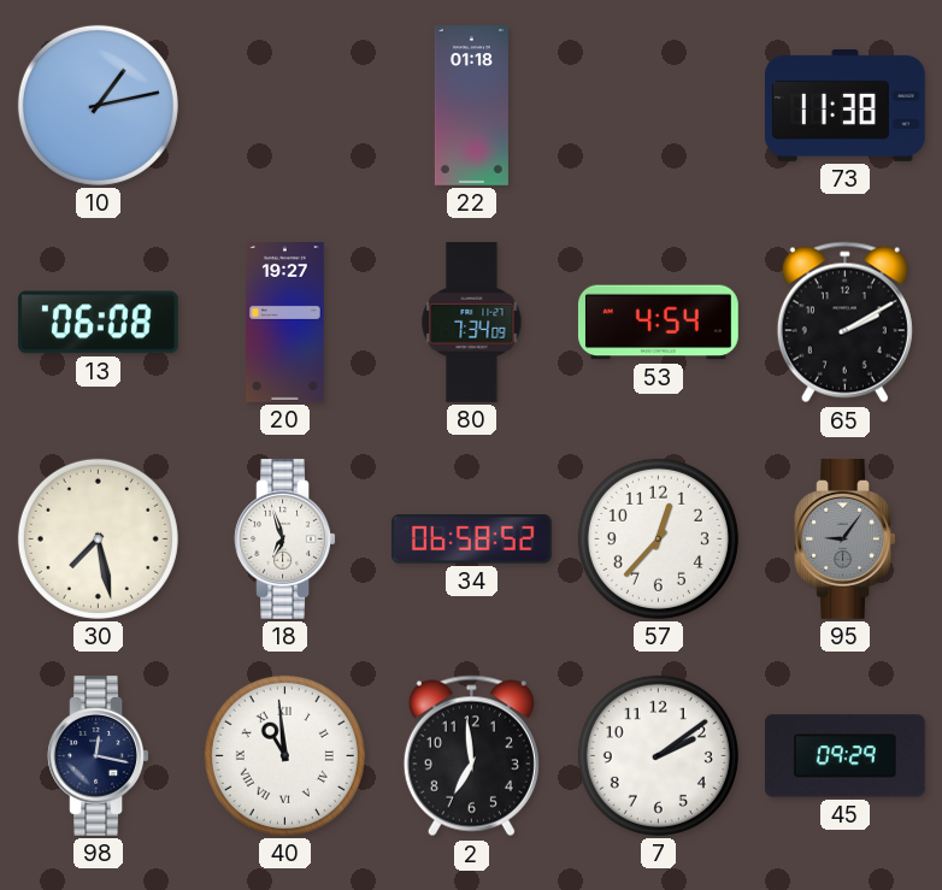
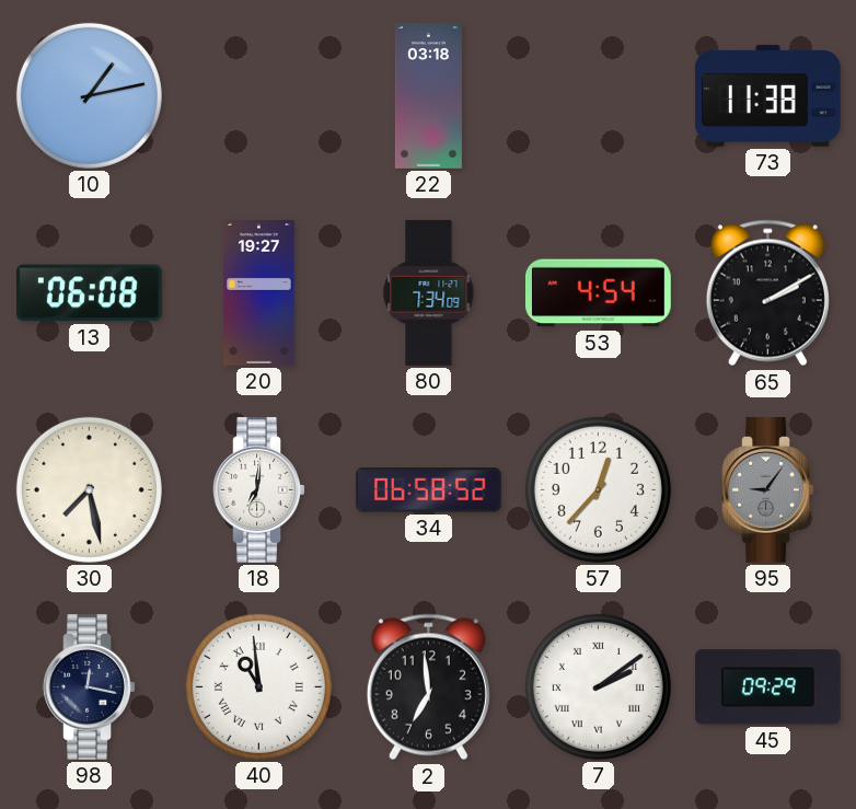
22: 01:18 -> 03:18
18: 6:57 -> 7:01
7 numerals: Arabic -> Roman
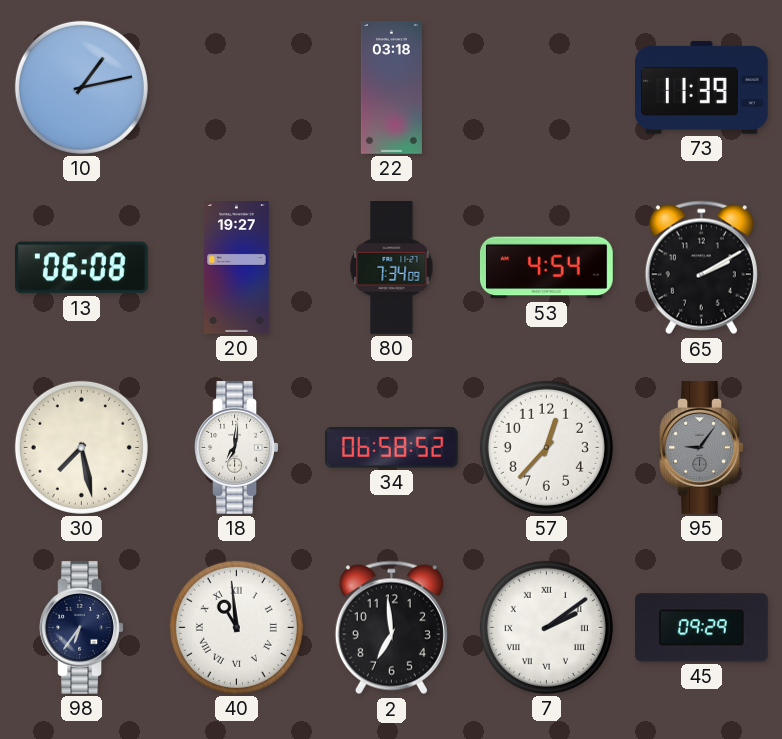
73: 11:38 -> 11:39
98: 12:17 -> 6:36
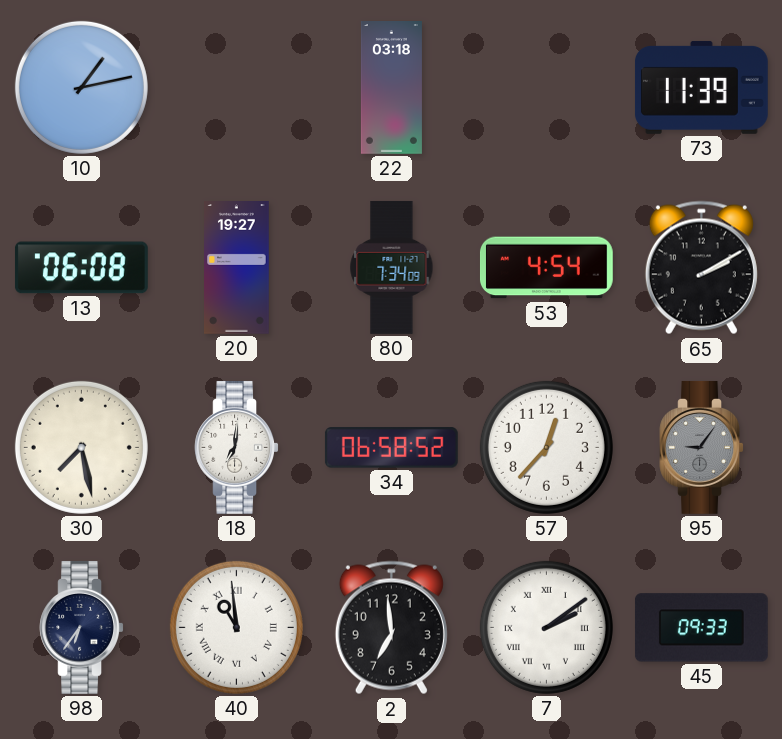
45: 09:29 -> 09:33
